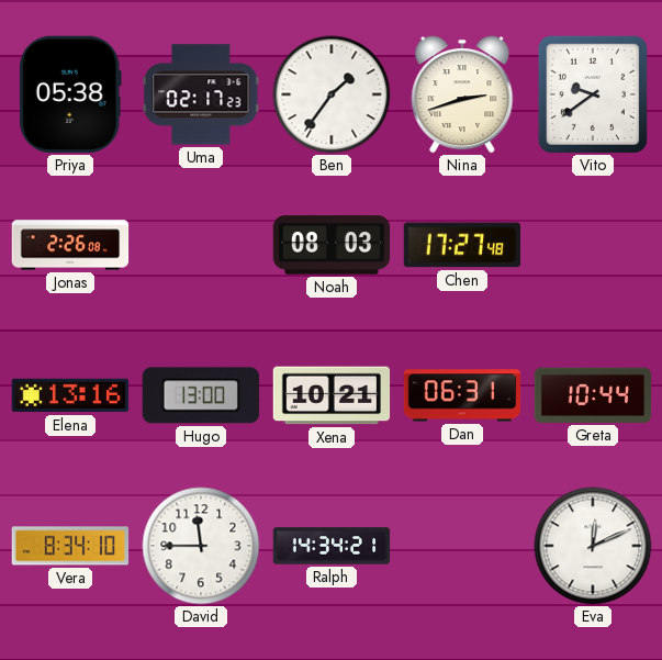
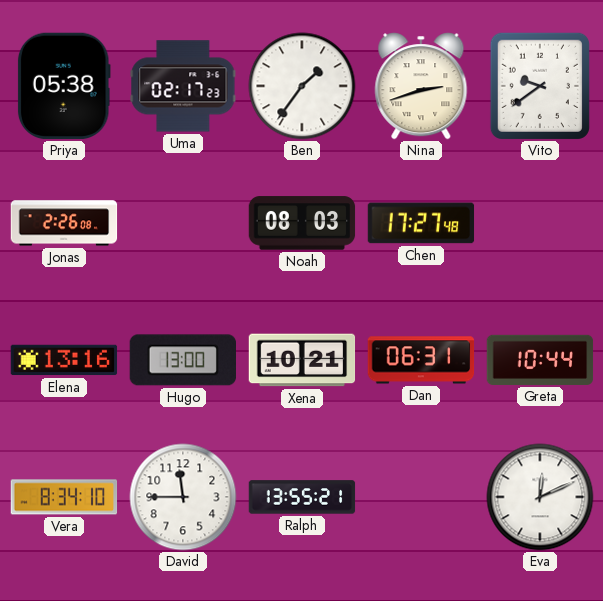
Ralph: 14:34 -> 13:55
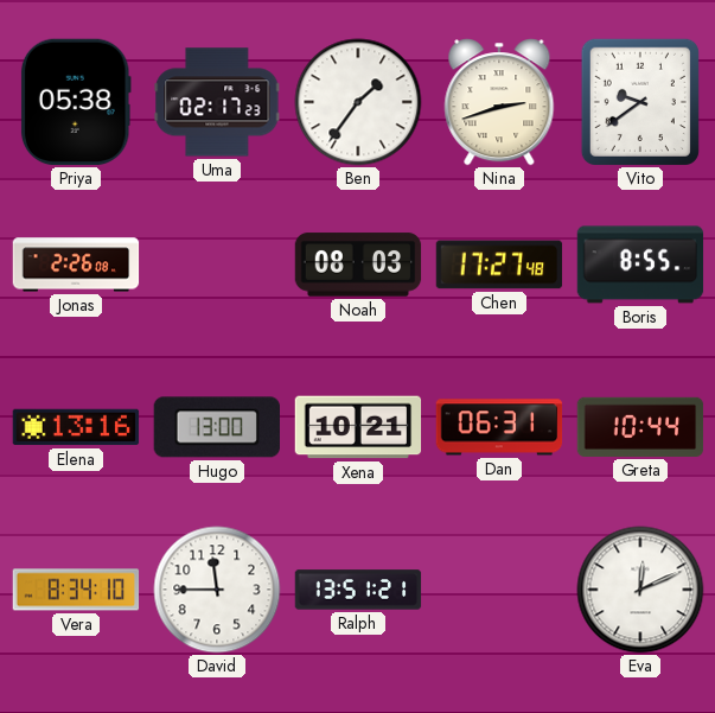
Boris: none -> 8:55
Ralph: 13:55 -> 13:51
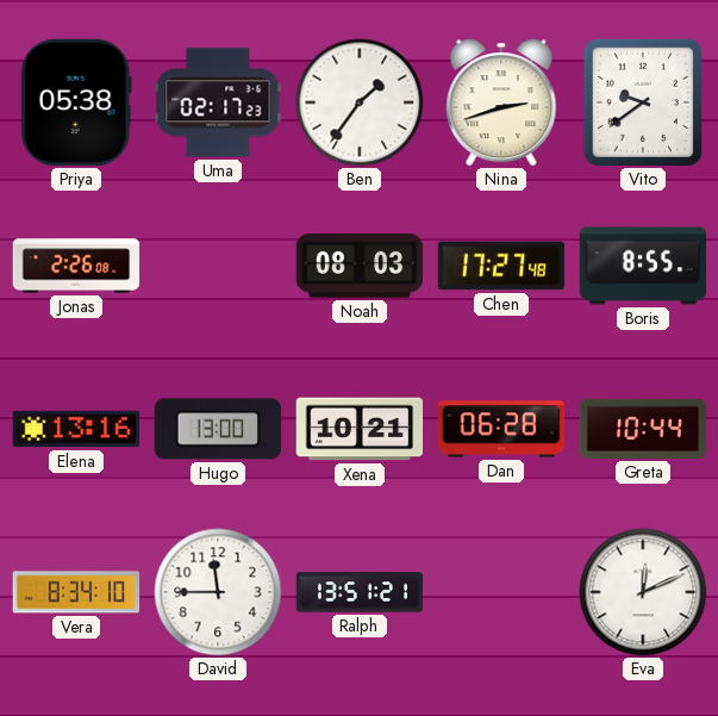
Dan: 06:31 -> 06:28
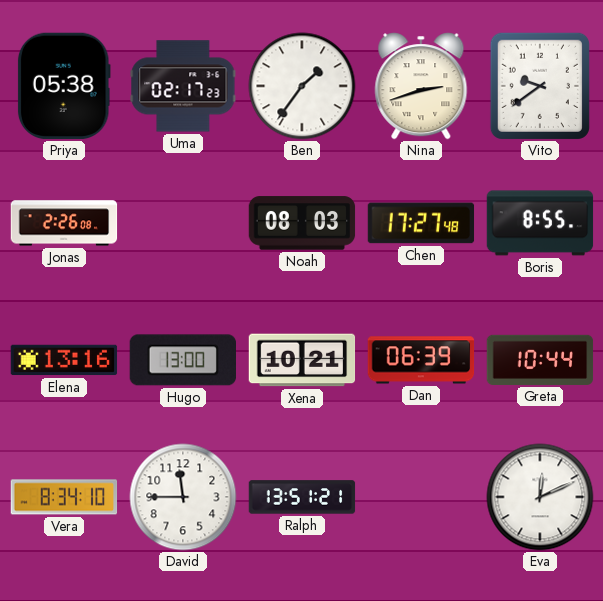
Dan: 06:28 -> 06:39
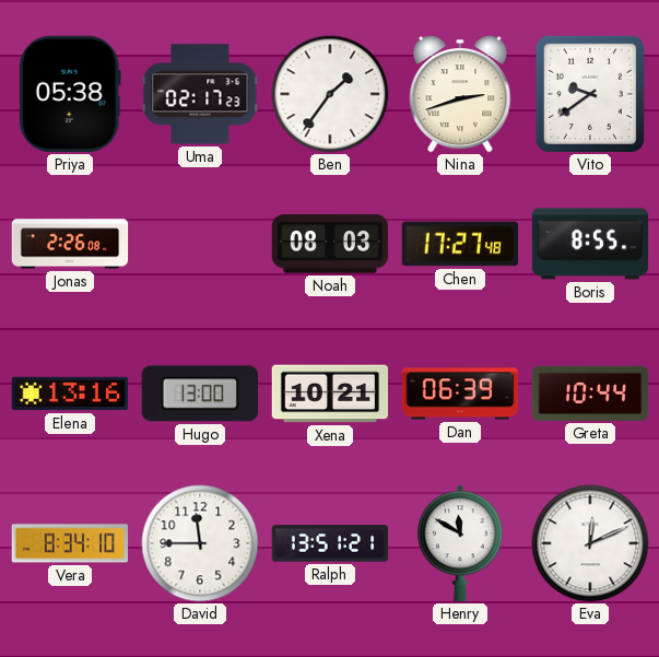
Henry: none -> 11:50
